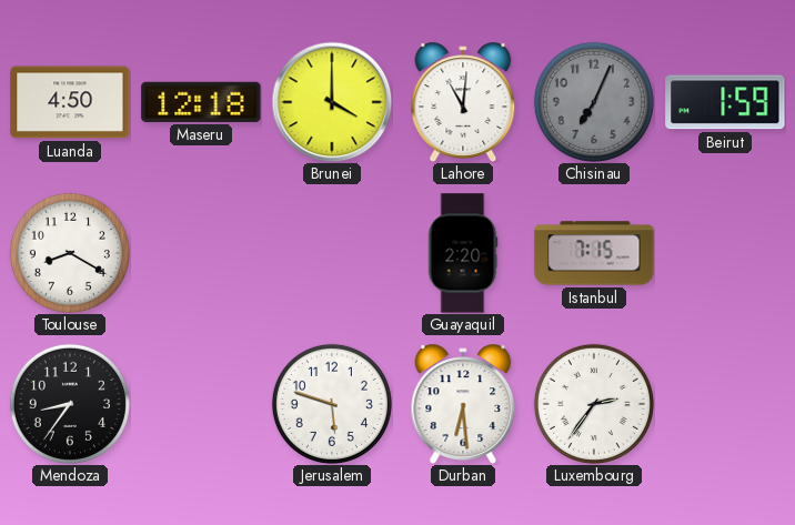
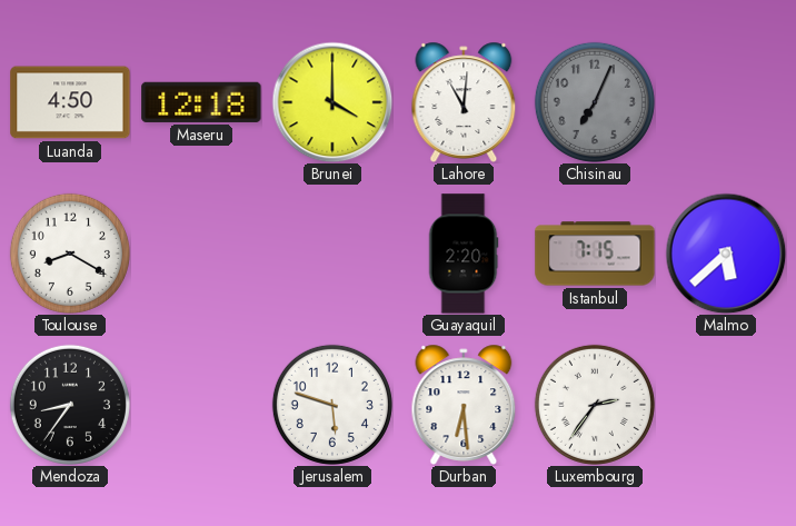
Beirut: 1:59 -> none
Malmo: none -> 5:38
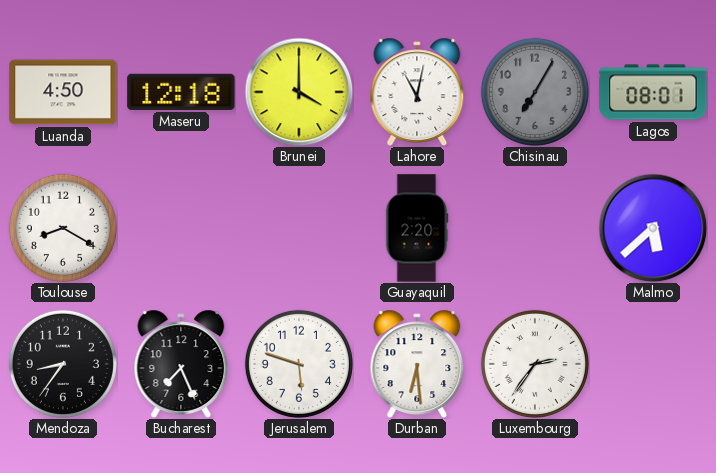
Lahore: 11:01 -> 11:02
Chisinau: 7:04 -> 7:05
Lagos: none -> 08:01
Istanbul: 7:15 -> none
Bucharest: none -> 7:26
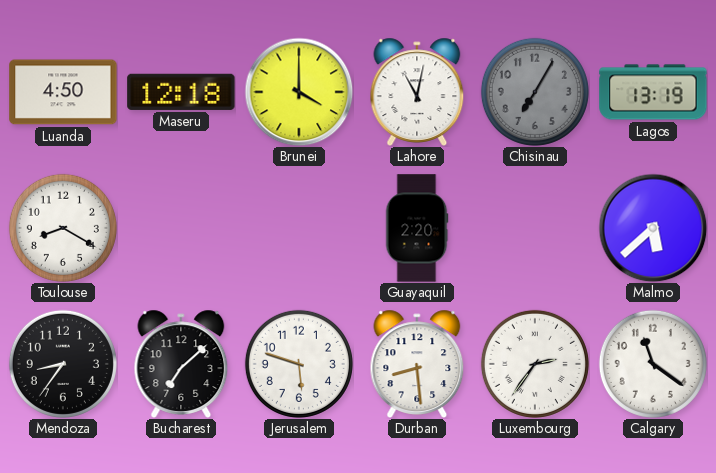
Lagos: 08:01 -> 13:19
Bucharest: 7:26 -> 7:08
Durban: 6:29 -> 8:29
Calgary: none -> 11:21
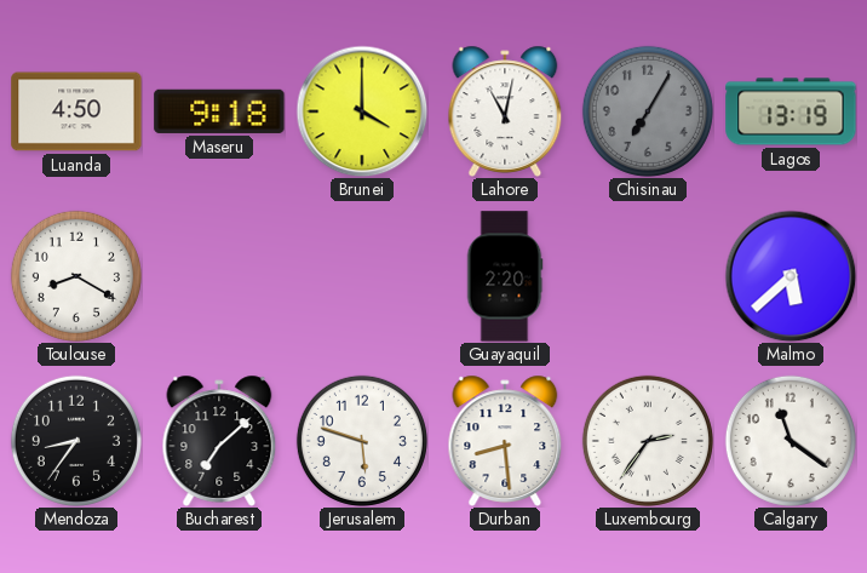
Maseru: 12:18 -> 9:18
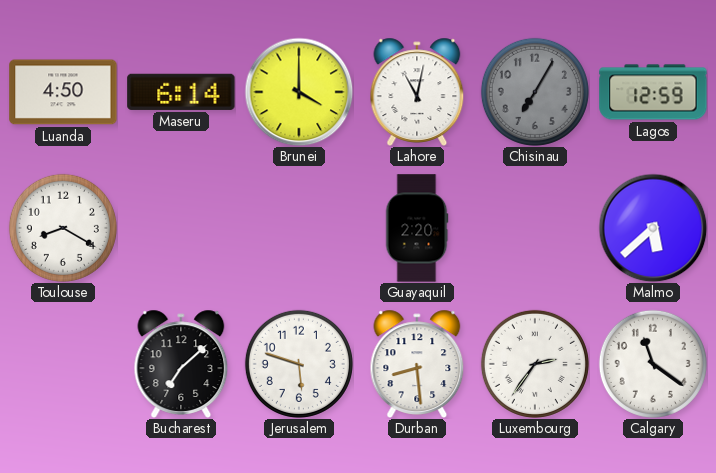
Maseru: 9:18 -> 6:14
Lagos: 13:19 -> 12:59
Mendoza: 8:36 -> none
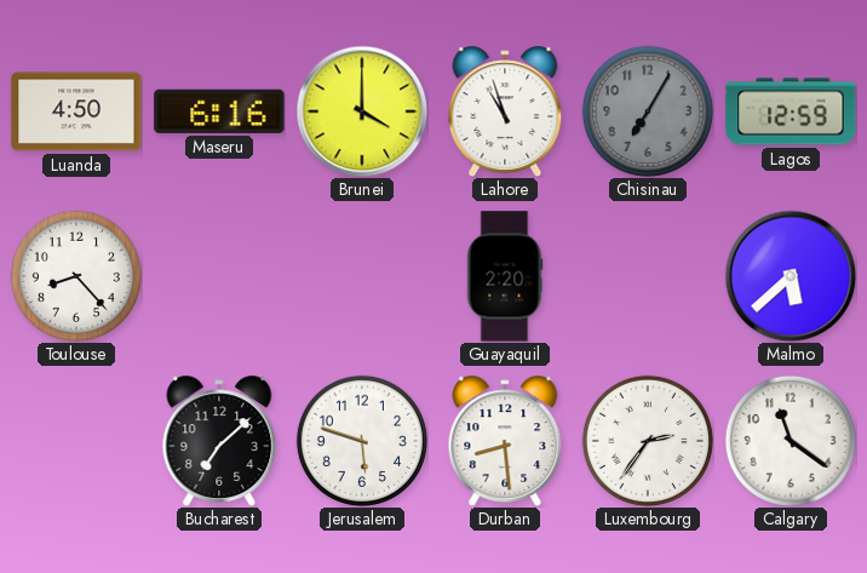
Maseru: 6:14 -> 6:16
Lahore: 11:02 -> 10:57
Toulouse: 8:20 -> 8:23
